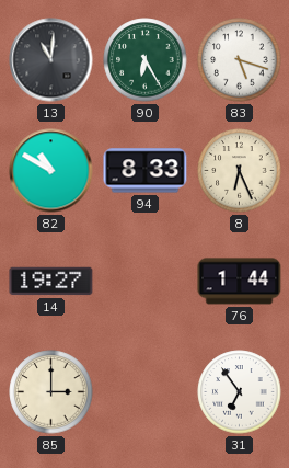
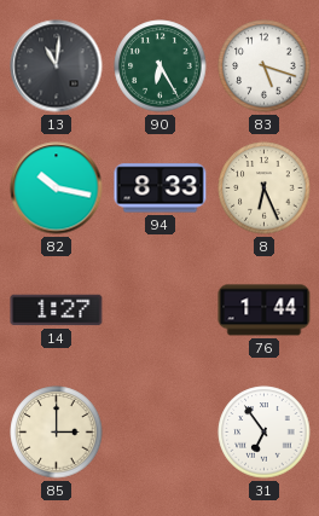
82: 10:50 -> 10:17
14: 19:27 -> 1:27
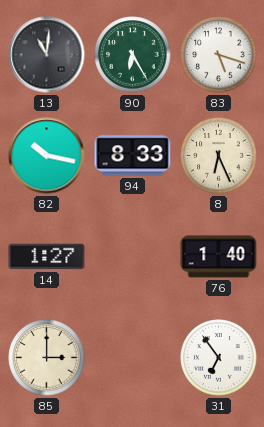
76: 1:44 -> 1:40
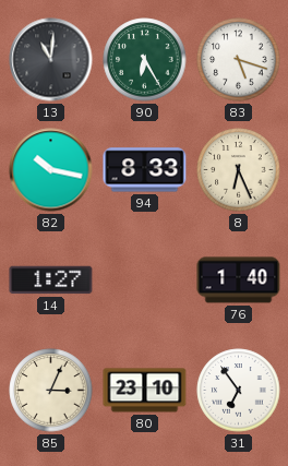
85: 3:00 -> 3:04
80: none -> 23:10
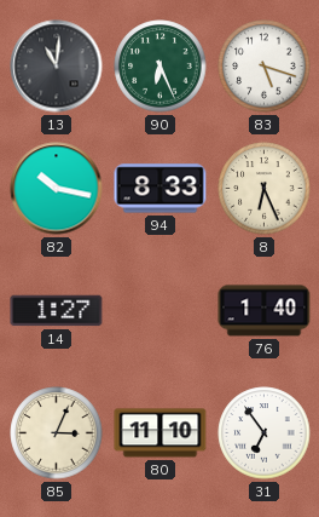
90: 6:25 -> 6:26
80: 23:10 -> 11:10
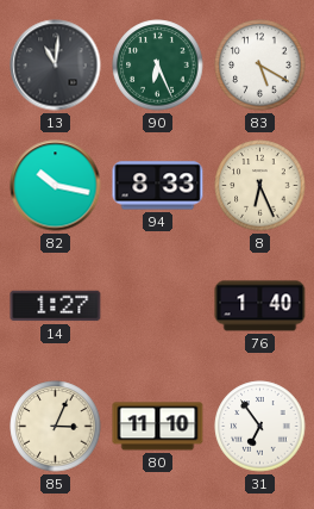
83: 5:18 -> 5:20
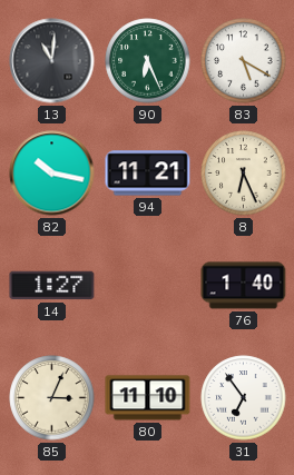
94: 8:33 -> 11:21
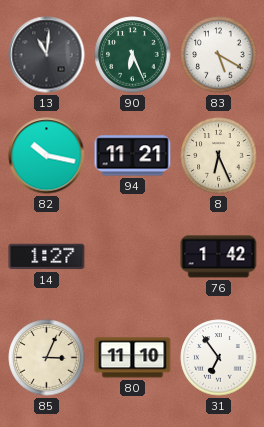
76: 1:40 -> 1:42
